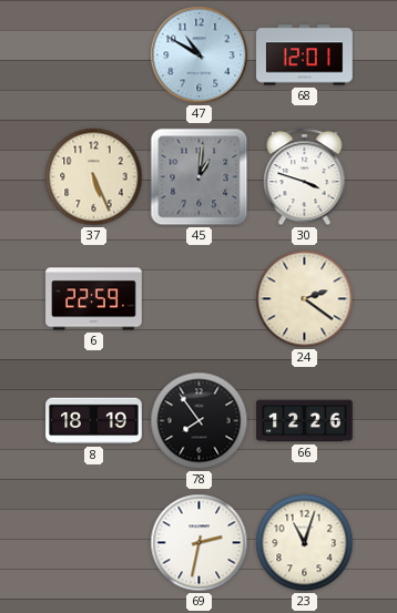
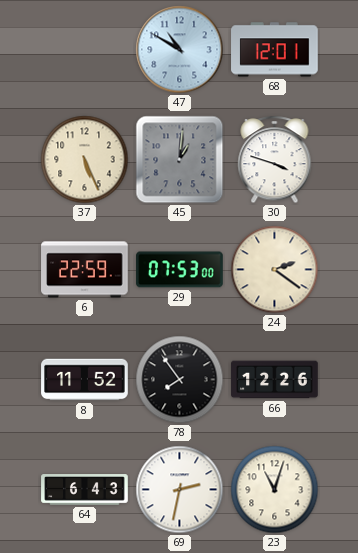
29: none -> 07:53
8: 18:19 -> 11:52
64: none -> 6:43
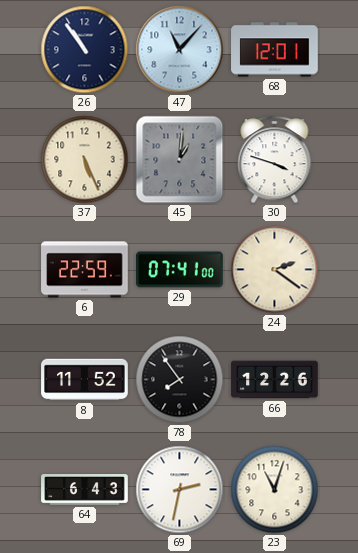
26: none -> 10:54
47: 10:50 -> 11:07
29: 07:53 -> 07:41
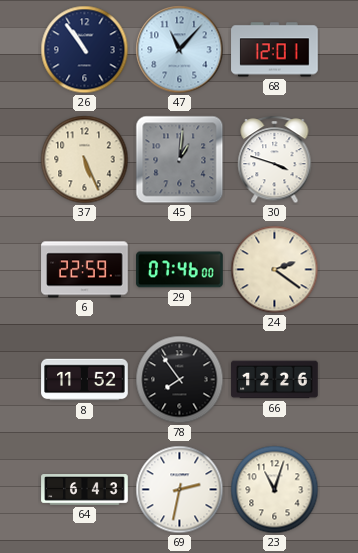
29: 07:41 -> 07:46
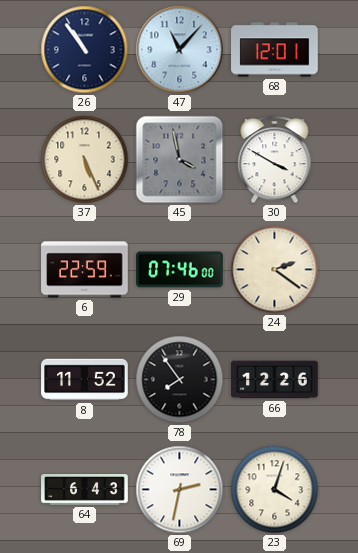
45: 1:01 -> 3:58
30: 3:48 -> 3:50
23: 11:03 -> 4:03
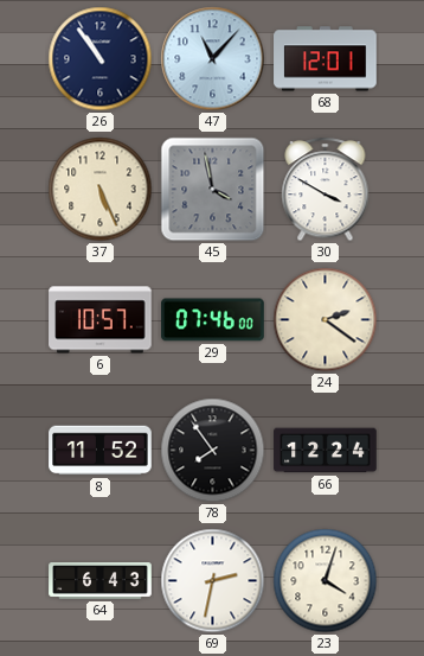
6: 22:59 -> 10:57
66: 12:26 -> 12:24
